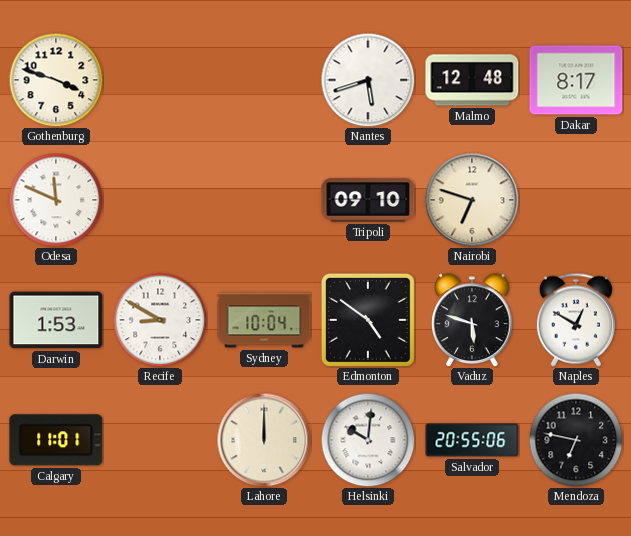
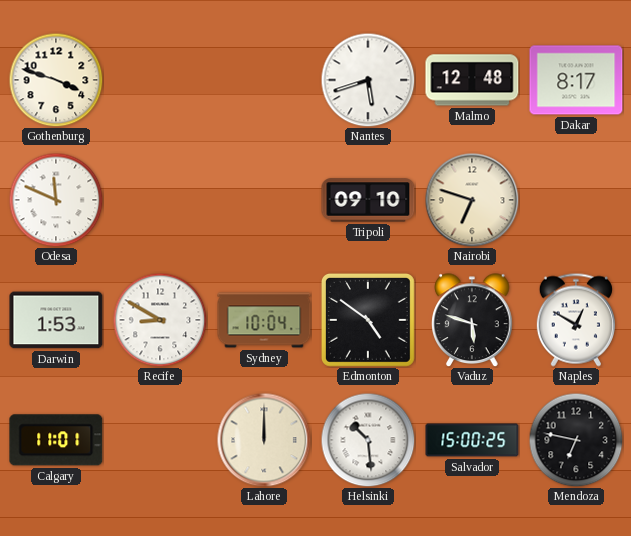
Helsinki: 10:01 -> 10:29
Salvador: 20:55 -> 15:00
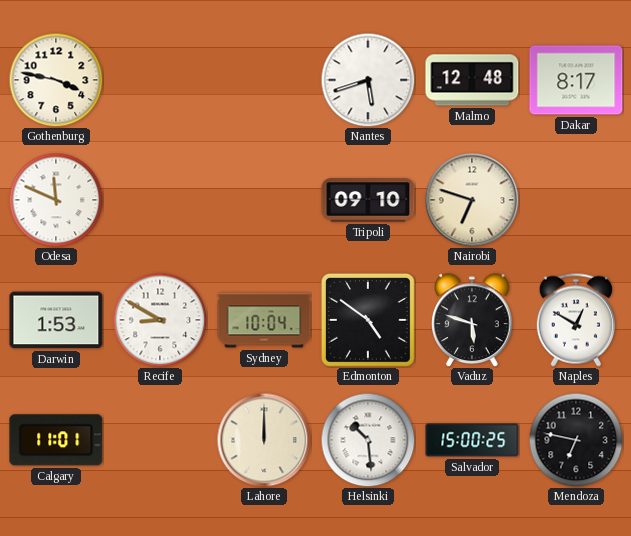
Gothenburg: 3:48 -> 3:47
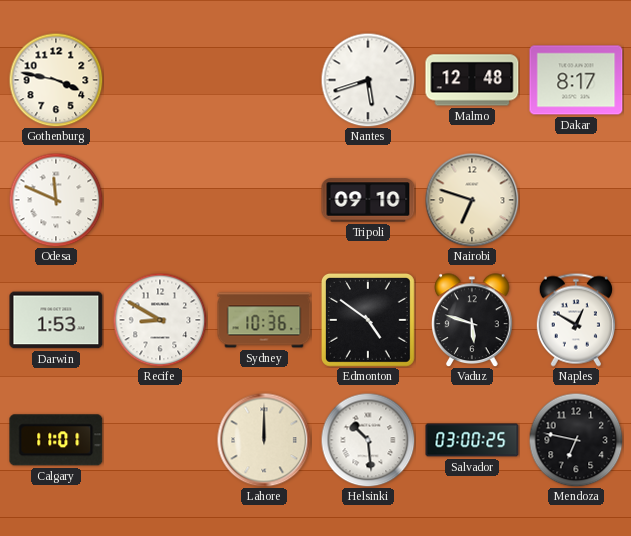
Sydney: 10:04 -> 10:36
Salvador: 15:00 -> 03:00
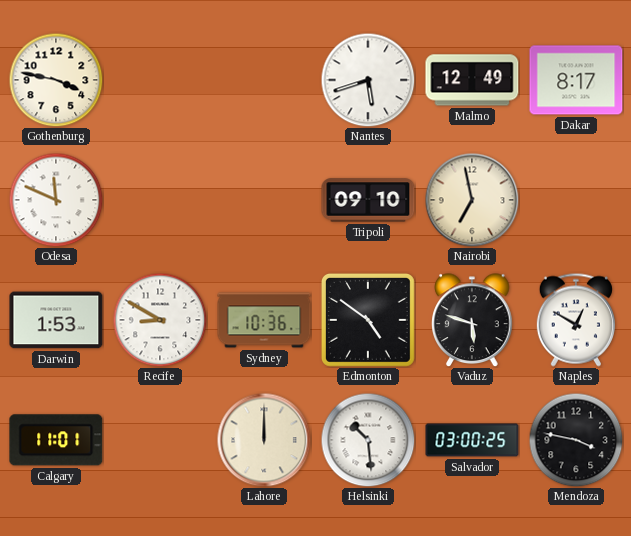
Malmo: 12:48 -> 12:49
Nairobi: 6:48 -> 6:58
Mendoza: 6:47 -> 3:47
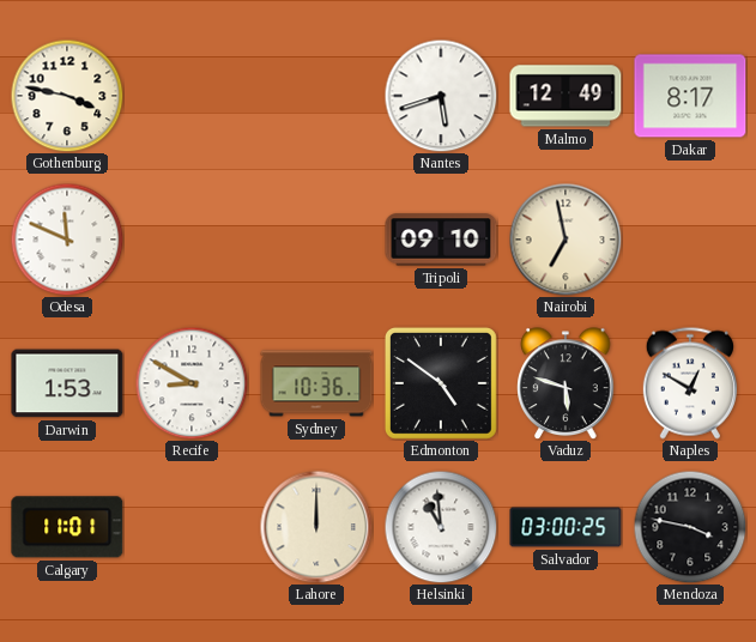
Helsinki: 10:29 -> 10:59
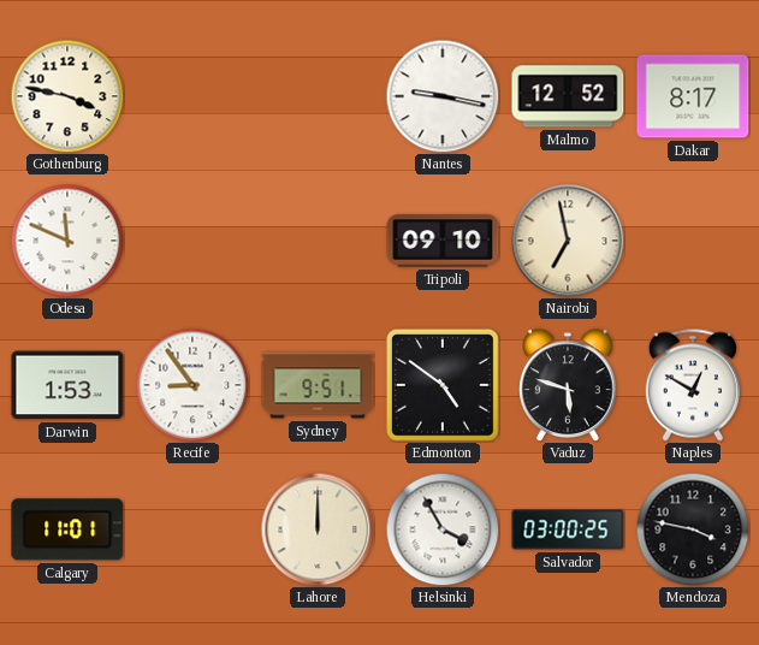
Nantes: 5:42 -> 9:17
Malmo: 12:49 -> 12:52
Recife: 8:50 -> 8:54
Sydney: 10:36 -> 9:51
Helsinki: 10:59 -> 3:55
